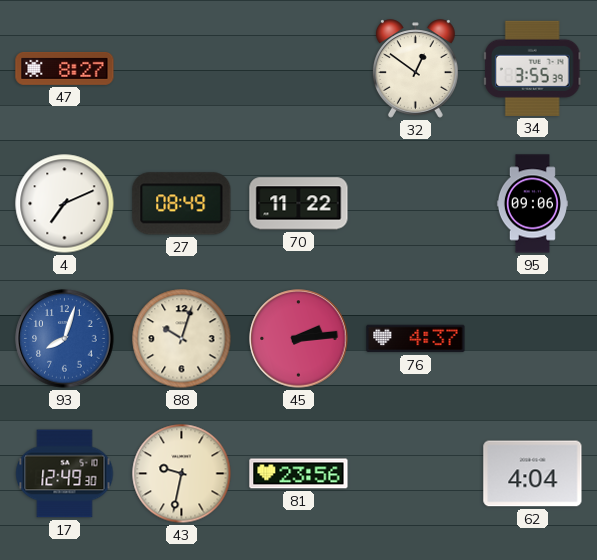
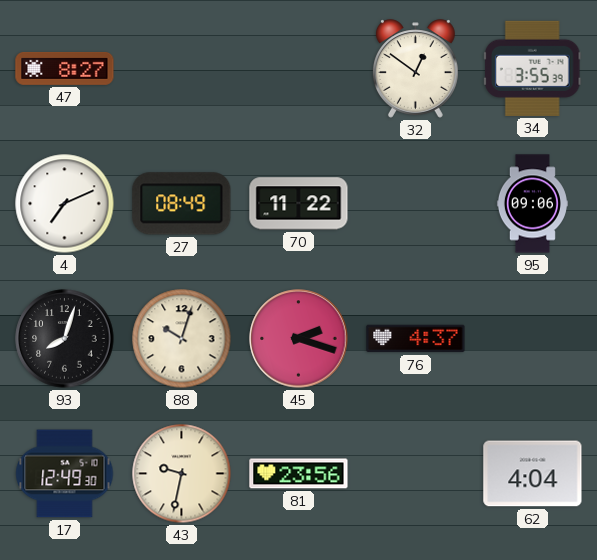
93 dial: blue -> black
45: 2:14 -> 2:18
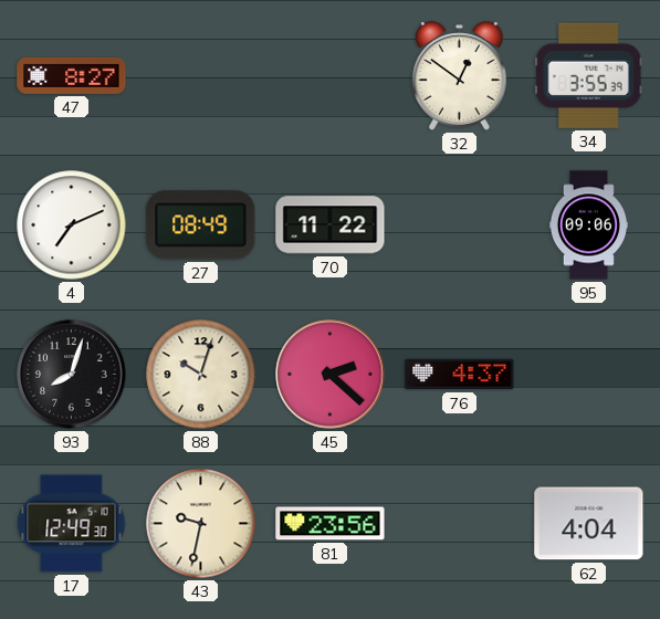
45: 2:18 -> 2:22
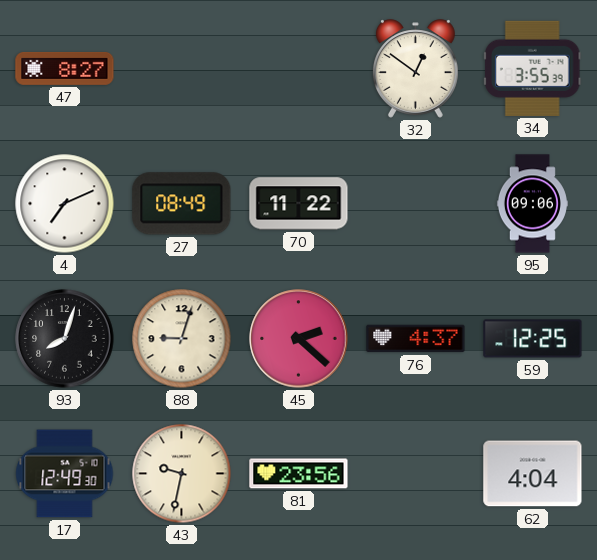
88: 10:03 -> 9:03
59: none -> 12:25
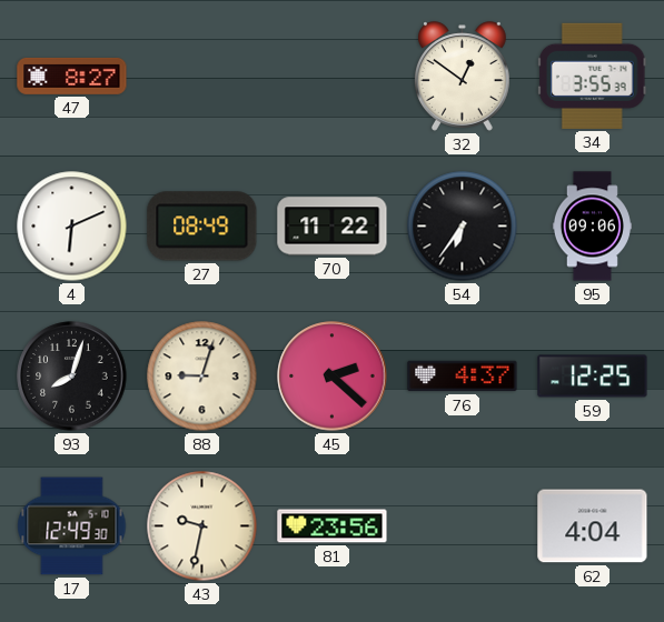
4: 7:11 -> 6:11
54: none -> 6:36
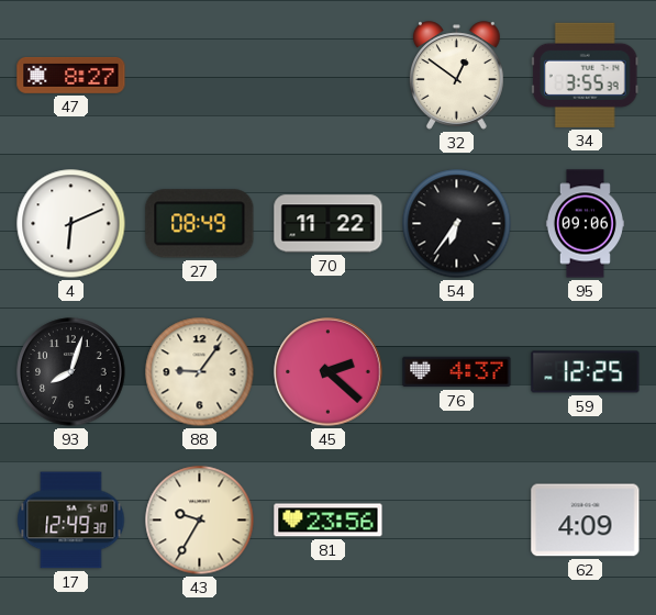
88: 9:03 -> 9:06
43: 9:32 -> 9:35
62: 4:04 -> 4:09
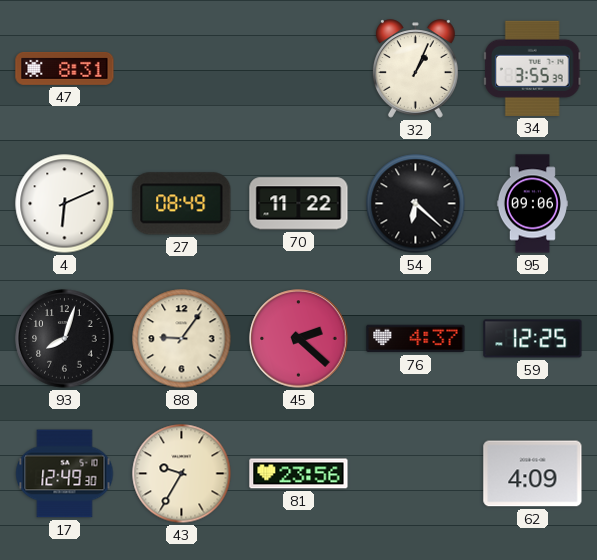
47: 8:27 -> 8:31
32: 12:51 -> 1:04
54: 6:36 -> 6:22
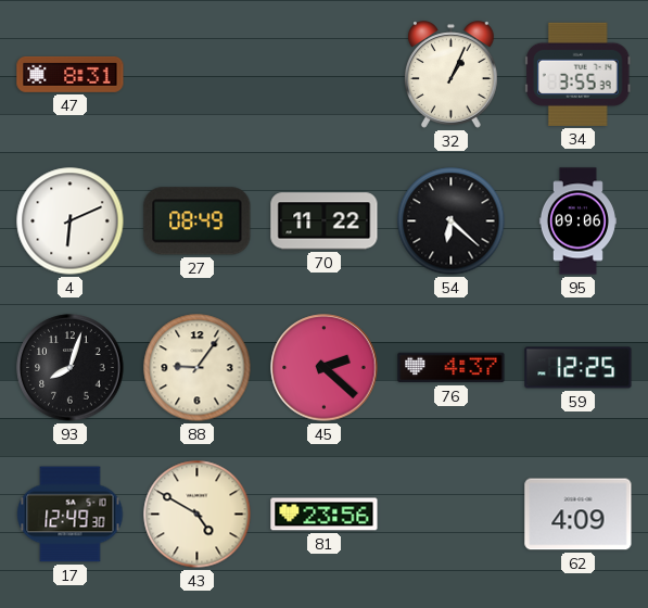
43: 9:35 -> 4:50
